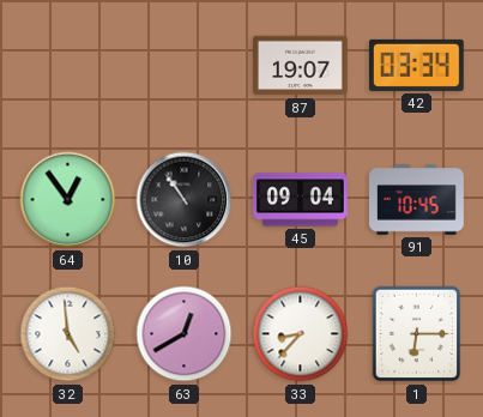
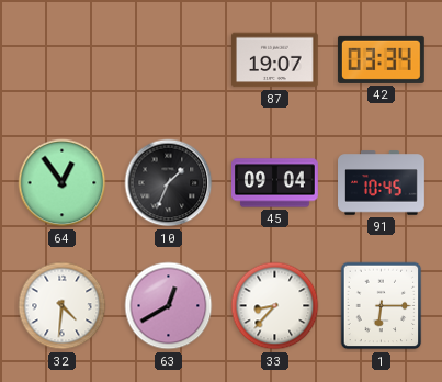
10: 10:54 -> 1:34
32: 4:59 -> 4:31
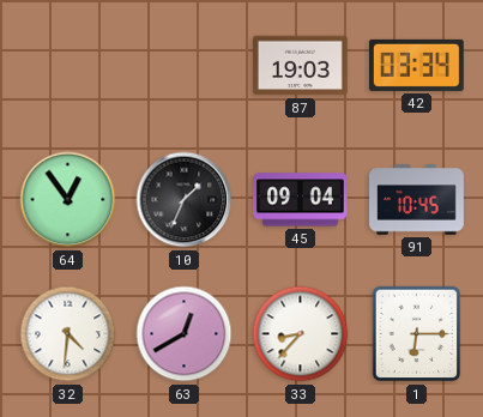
87: 19:07 -> 19:03
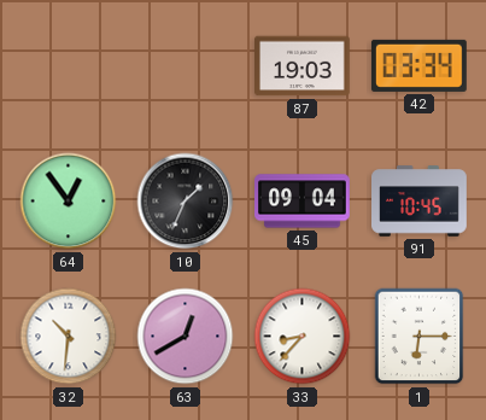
32: 4:31 -> 10:31
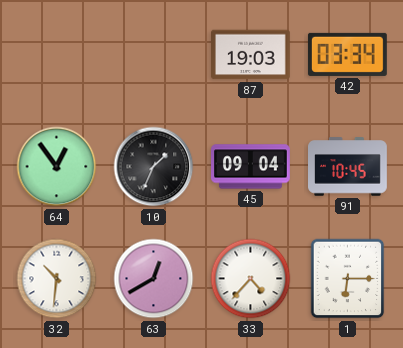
33: 8:37 -> 4:37
